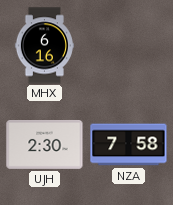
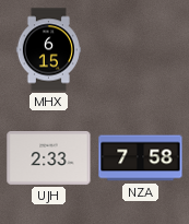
MHX: 6:16 -> 6:15
UJH: 2:30 -> 2:33
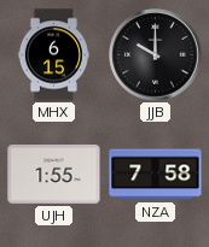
JJB: none -> 10:00
UJH: 2:33 -> 1:55
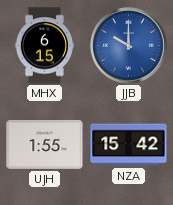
JJB dial: black -> blue
NZA: 7:58 -> 15:42
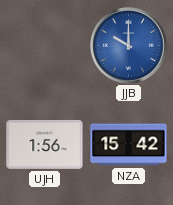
MHX: 6:15 -> none
UJH: 1:55 -> 1:56
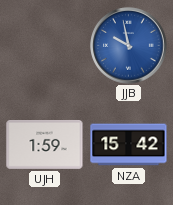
JJB: 10:00 -> 9:58
UJH: 1:56 -> 1:59
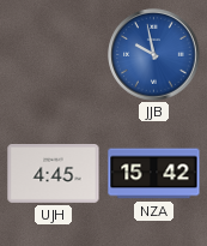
UJH: 1:59 -> 4:45
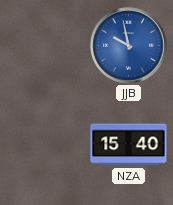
UJH: 4:45 -> none
NZA: 15:42 -> 15:40
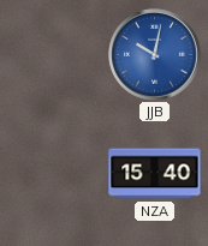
JJB: 9:58 -> 10:02
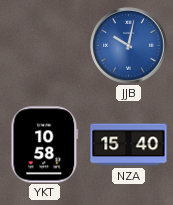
YKT: none -> 10:58
